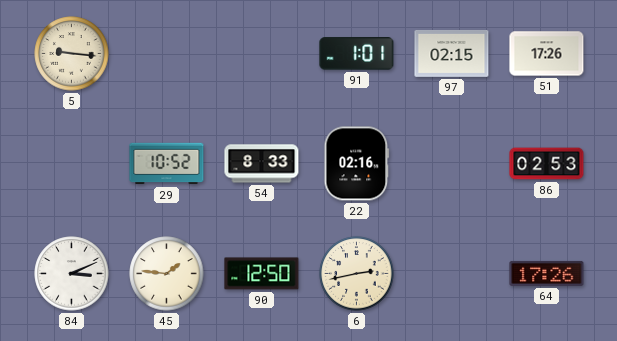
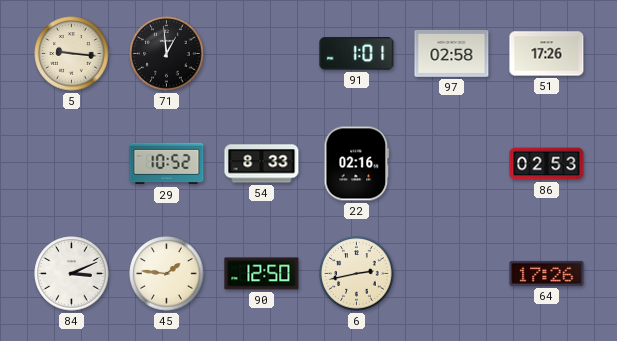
71: none -> 12:59
97: 02:15 -> 02:58
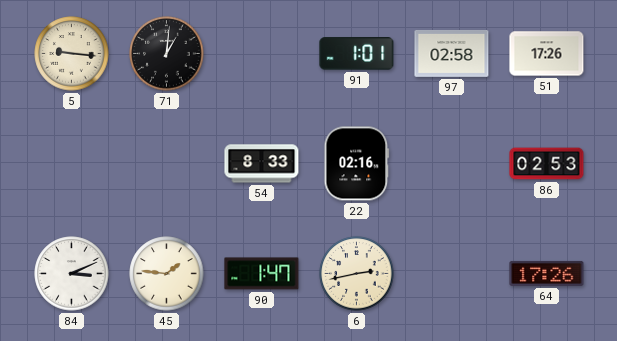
71: 12:59 -> 1:01
29: 10:52 -> none
90: 12:50 -> 1:47
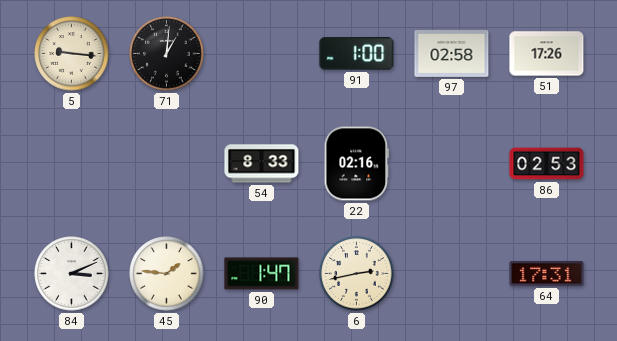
91: 1:01 -> 1:00
64: 17:26 -> 17:31
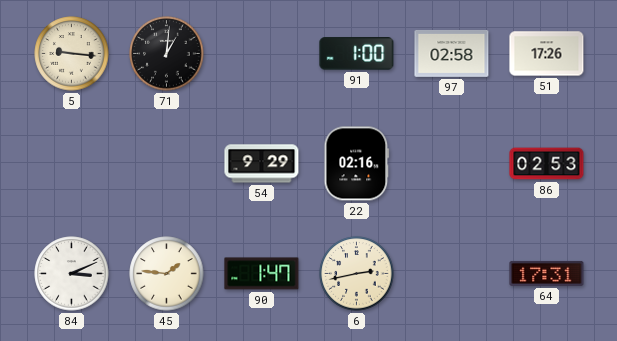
54: 8:33 -> 9:29
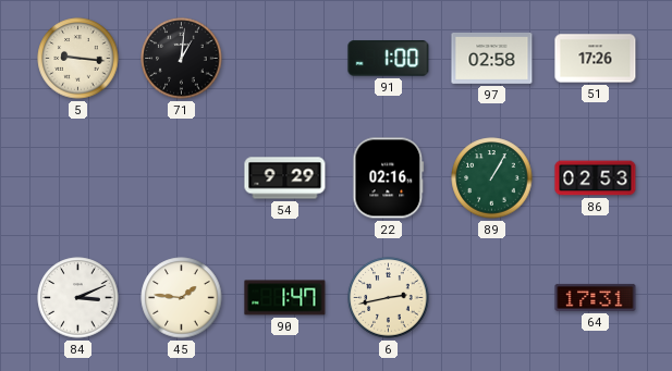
89: none -> 1:05
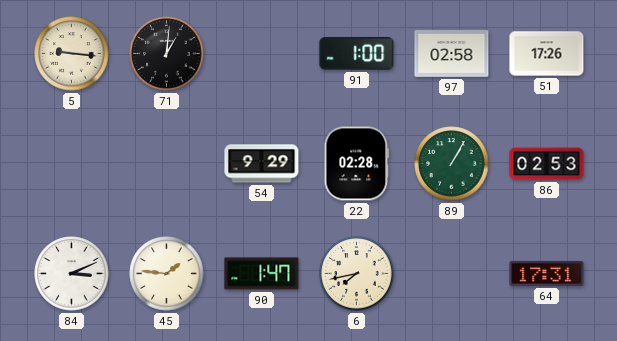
22: 02:16 -> 02:28
6: 2:43 -> 7:43
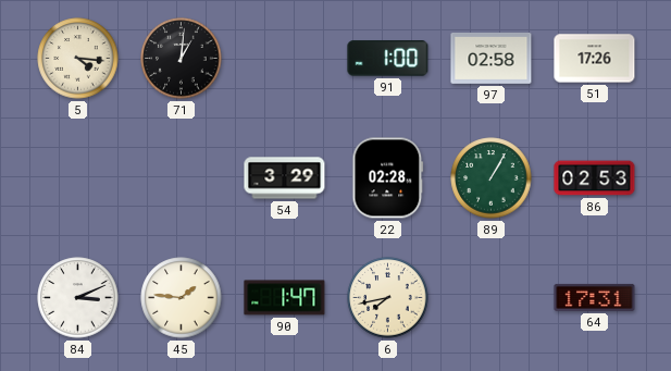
5: 9:16 -> 4:16
54: 9:29 -> 3:29
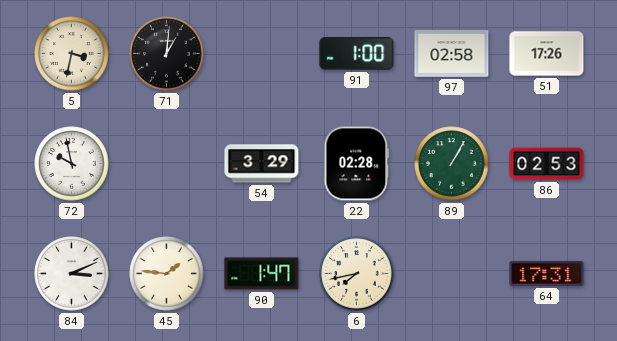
5: 4:16 -> 3:32
72: none -> 9:58
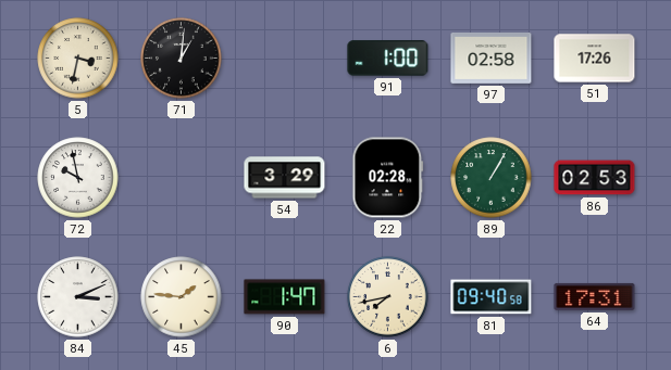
81: none -> 09:40
